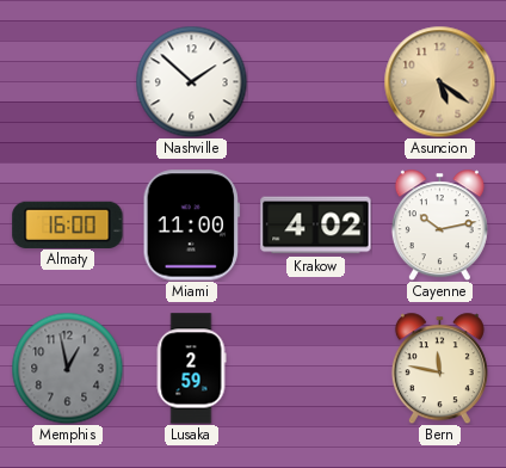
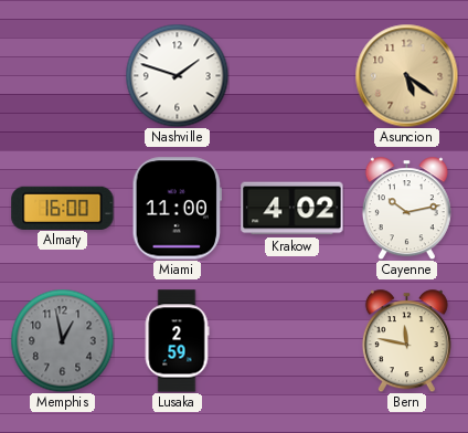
Nashville: 1:52 -> 1:48
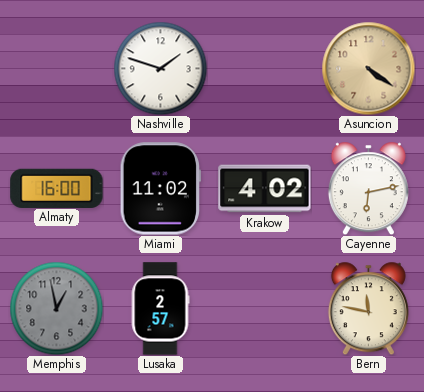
Asuncion: 5:21 -> 4:21
Miami: 11:00 -> 11:02
Cayenne: 10:13 -> 6:13
Lusaka: 2:59 -> 2:57
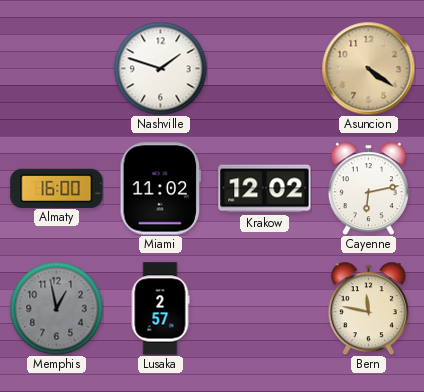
Krakow: 4:02 -> 12:02
